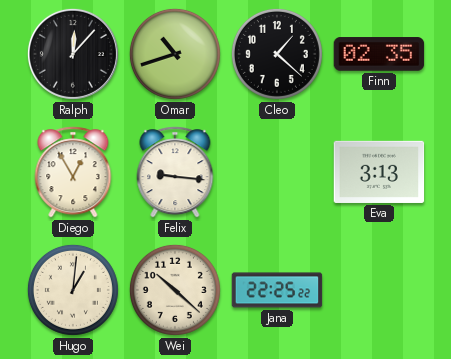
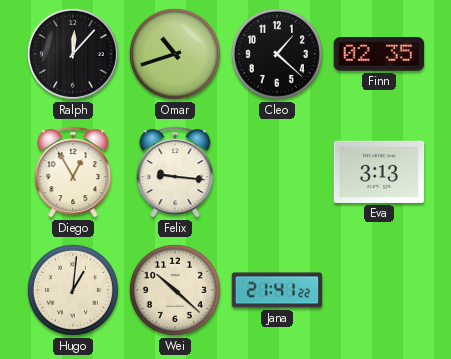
Jana: 22:25 -> 21:41
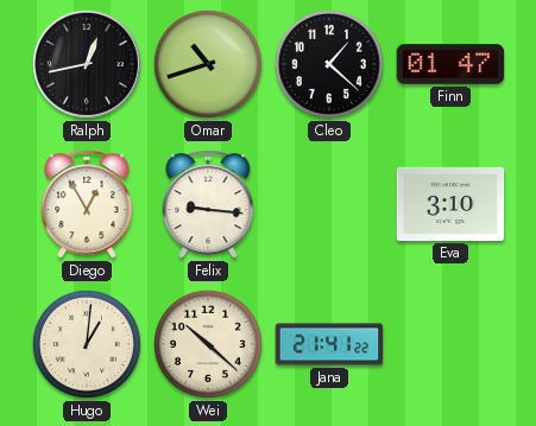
Ralph: 12:07 -> 12:43
Finn: 02:35 -> 01:47
Eva: 3:13 -> 3:10
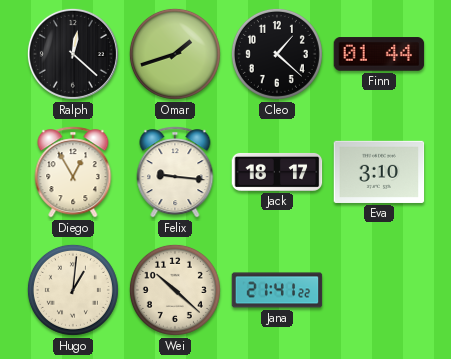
Ralph: 12:43 -> 12:22
Omar: 10:42 -> 1:42
Finn: 01:47 -> 01:44
Jack: none -> 18:17
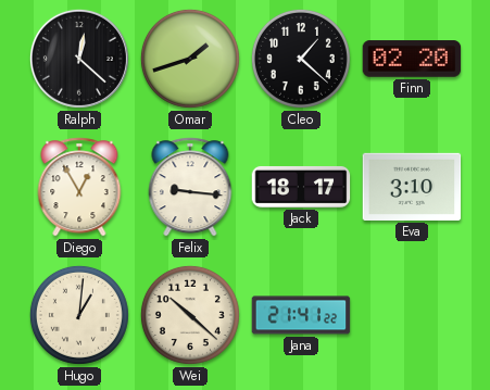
Finn: 01:44 -> 02:20
